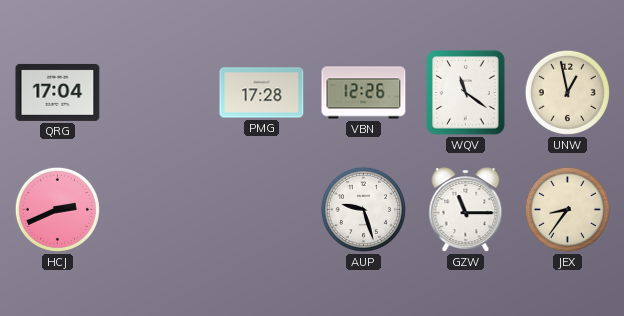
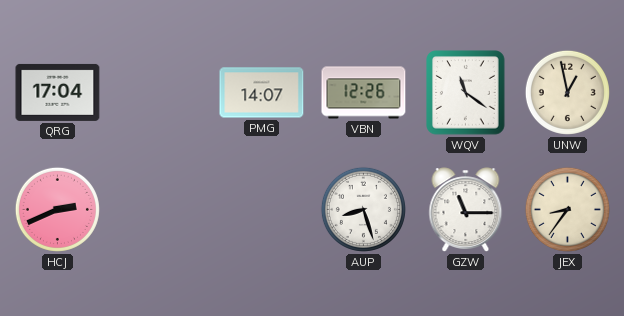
PMG: 17:28 -> 14:07
AUP: 9:27 -> 8:27
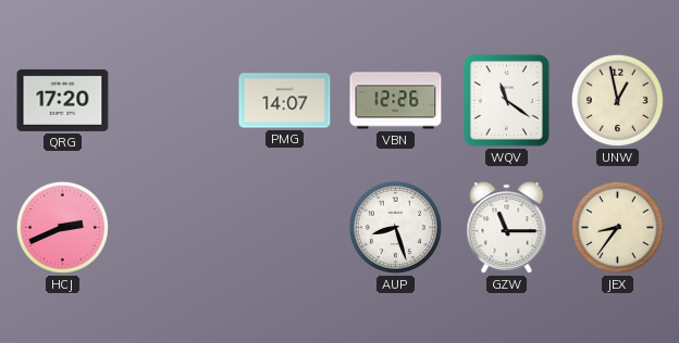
QRG: 17:04 -> 17:20
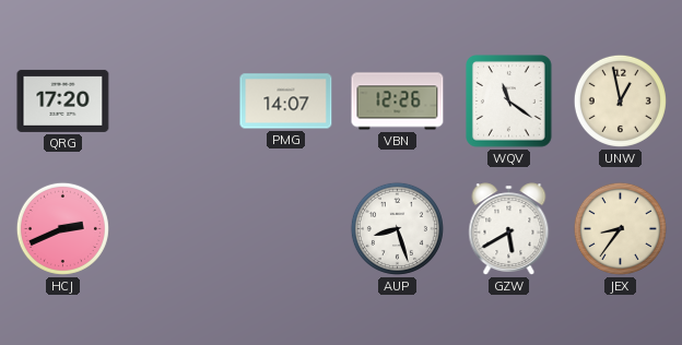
GZW: 11:15 -> 5:40
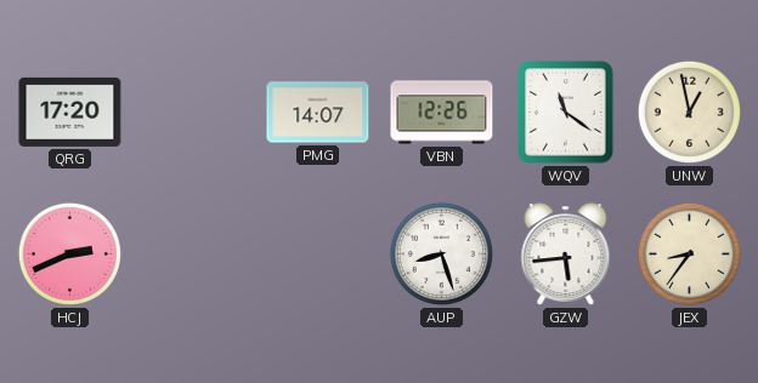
GZW: 5:40 -> 5:44
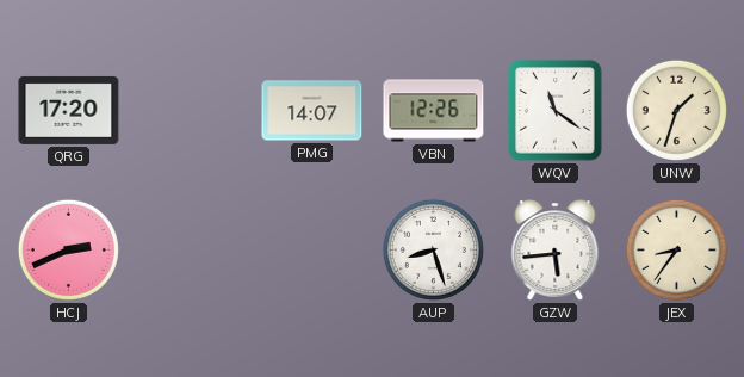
UNW: 12:58 -> 1:33
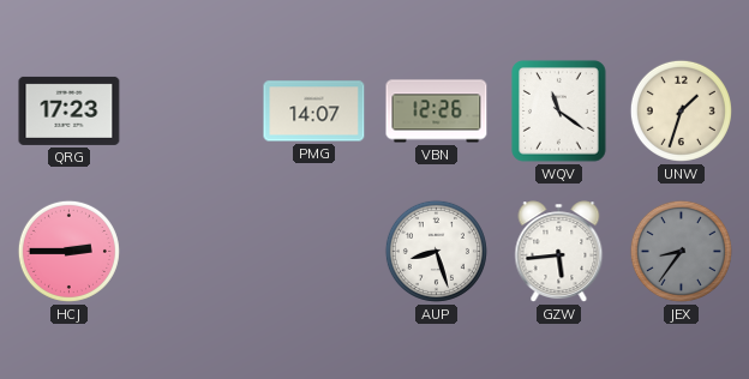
QRG: 17:20 -> 17:23
HCJ: 2:41 -> 2:45
JEX dial: cream -> grey
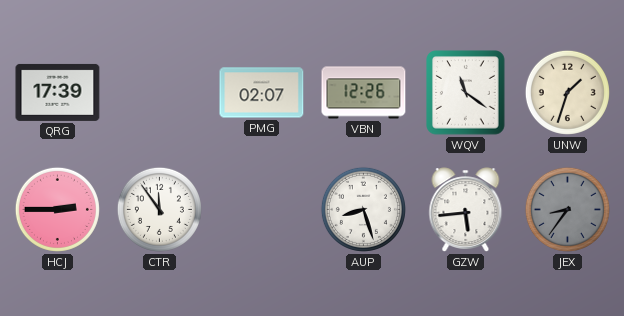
QRG: 17:23 -> 17:39
PMG: 14:07 -> 02:07
CTR: none -> 11:54
